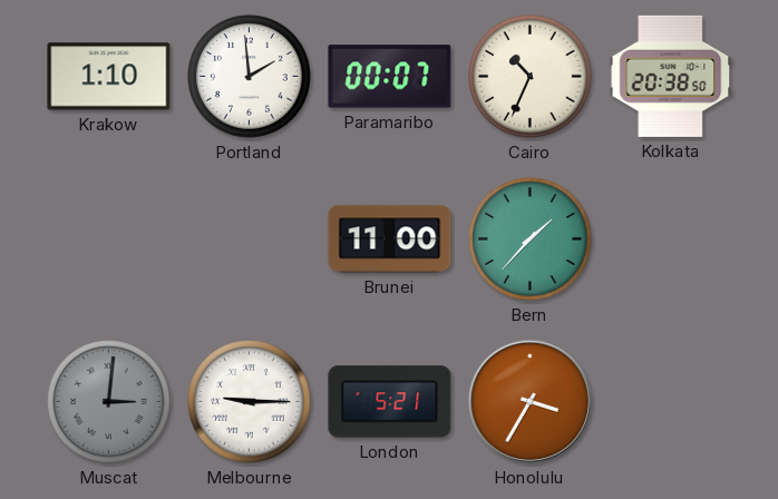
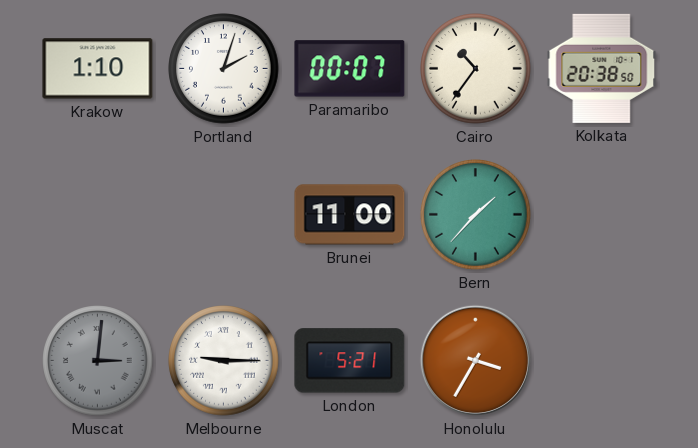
Portland: 1:59 -> 2:03
Cairo: 10:34 -> 10:36
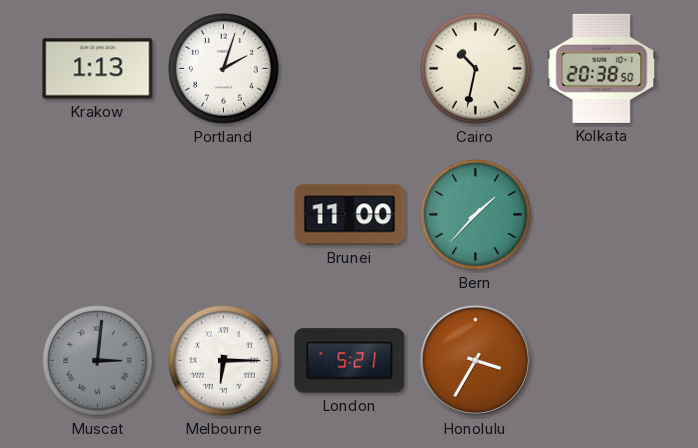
Krakow: 1:10 -> 1:13
Paramaribo: 00:07 -> none
Cairo: 10:36 -> 10:32
Melbourne: 9:15 -> 6:15
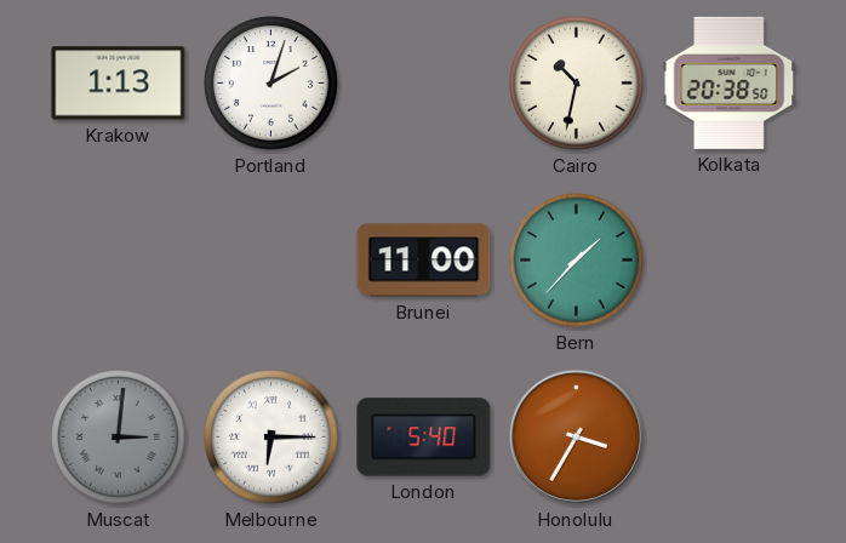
London: 5:21 -> 5:40
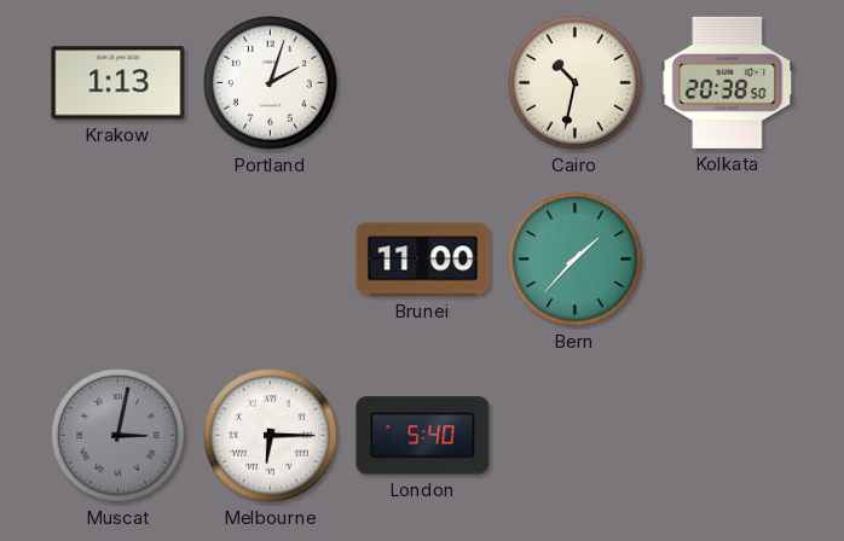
Muscat: 3:01 -> 3:02
Honolulu: 3:35 -> none
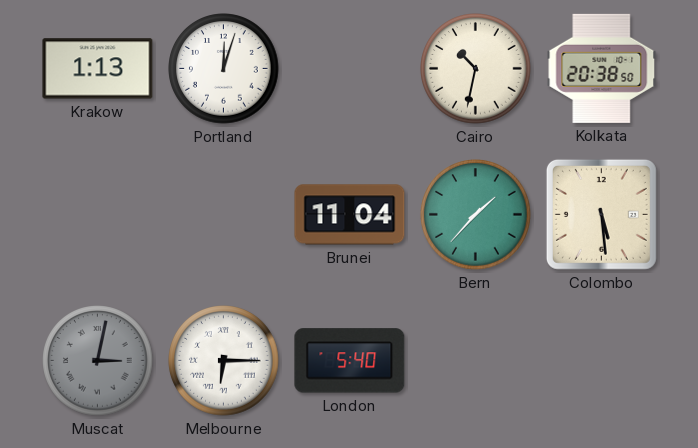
Portland: 2:03 -> 12:03
Brunei: 11:00 -> 11:04
Colombo: none -> 5:29
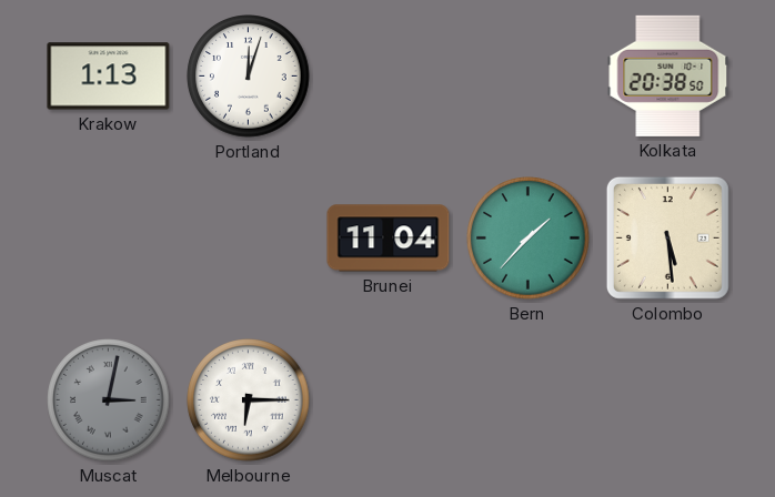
Cairo: 10:32 -> none
London: 5:40 -> none
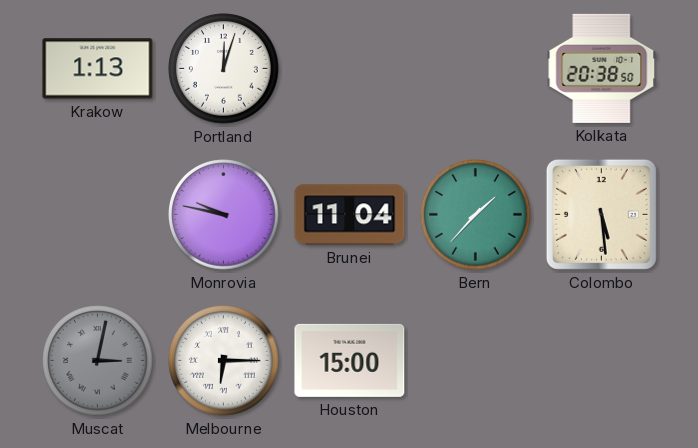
Monrovia: none -> 9:47
Houston: none -> 15:00
